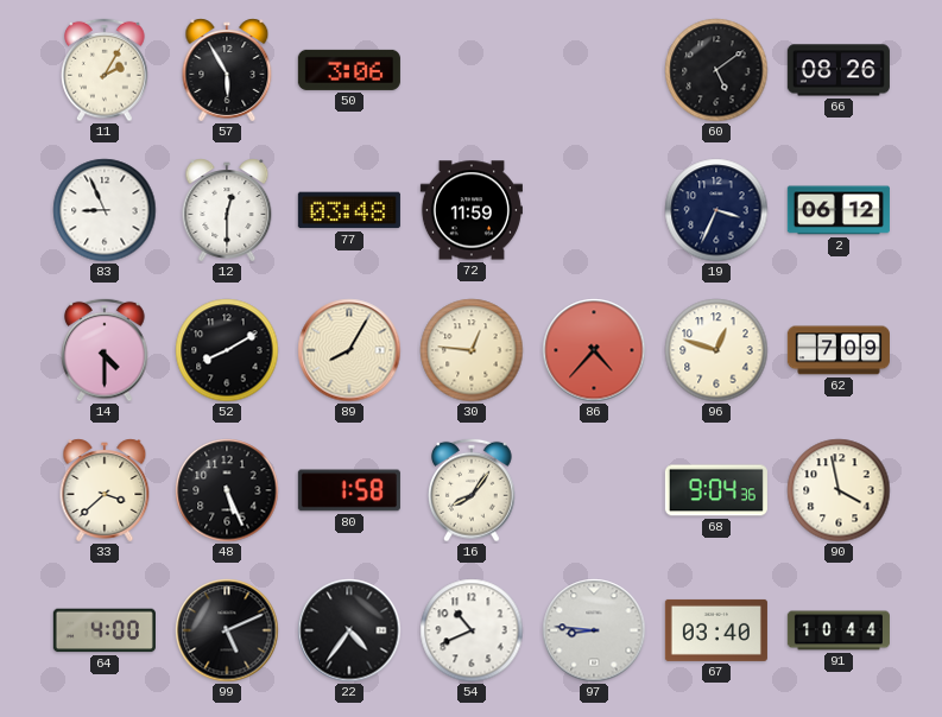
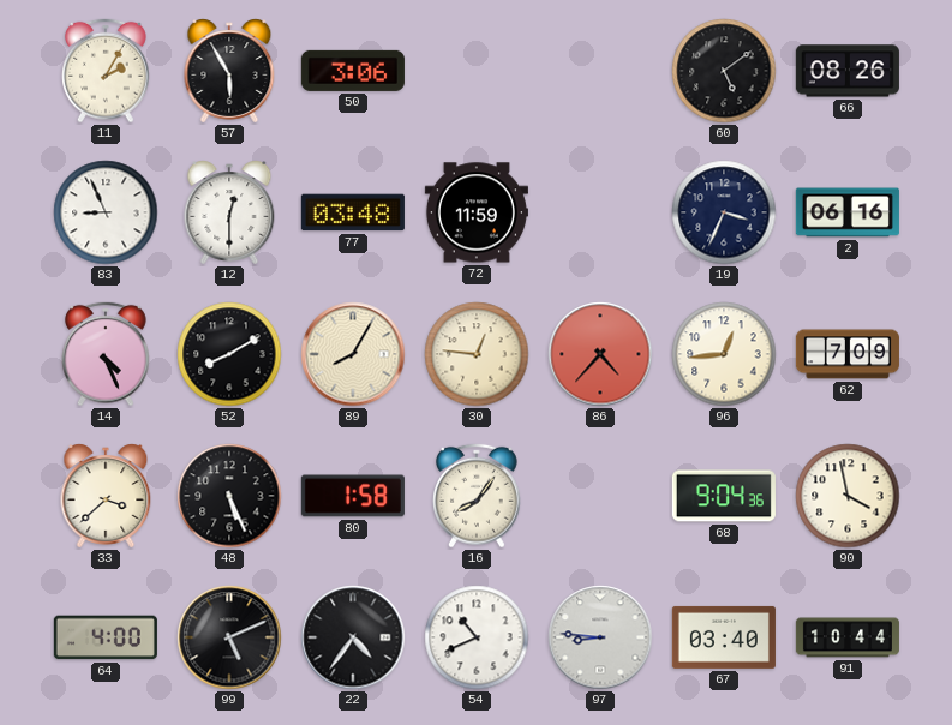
2: 06:12 -> 06:16
14: 4:30 -> 4:26
96: 12:48 -> 12:44
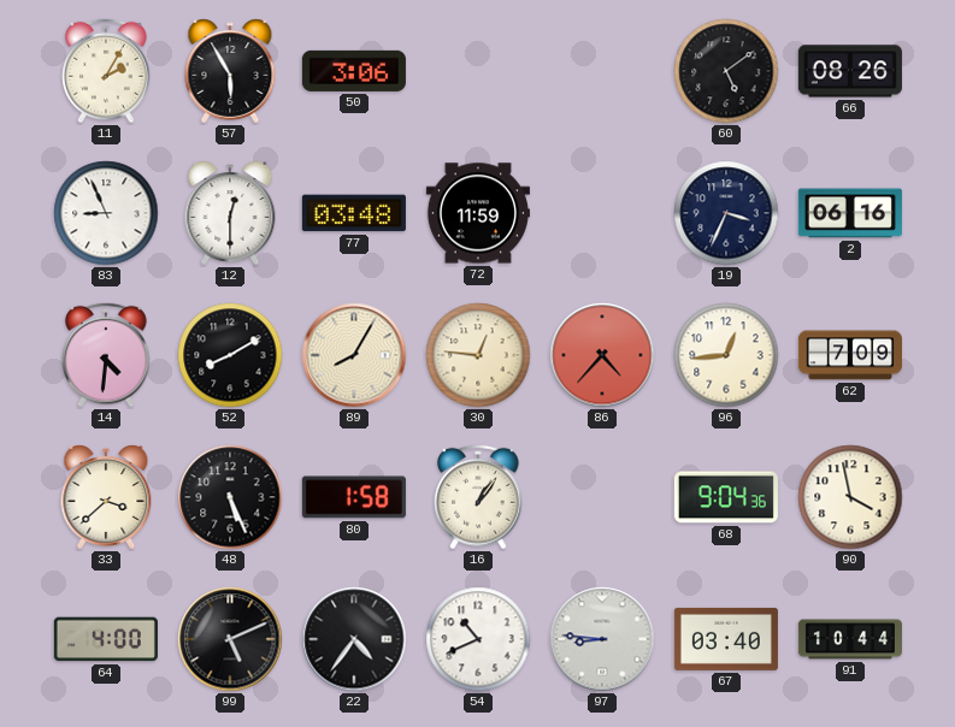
14: 4:26 -> 4:31
16: 8:06 -> 1:06
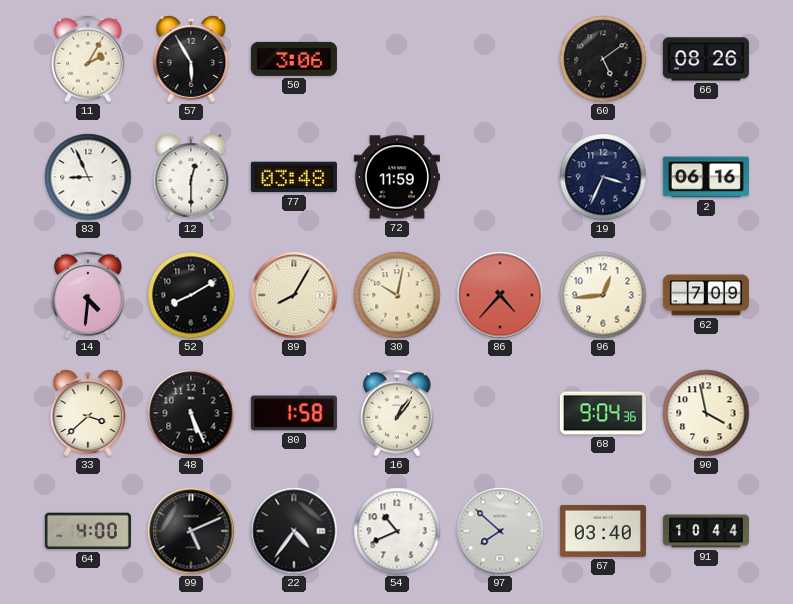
30: 12:46 -> 10:02
97: 8:46 -> 7:52
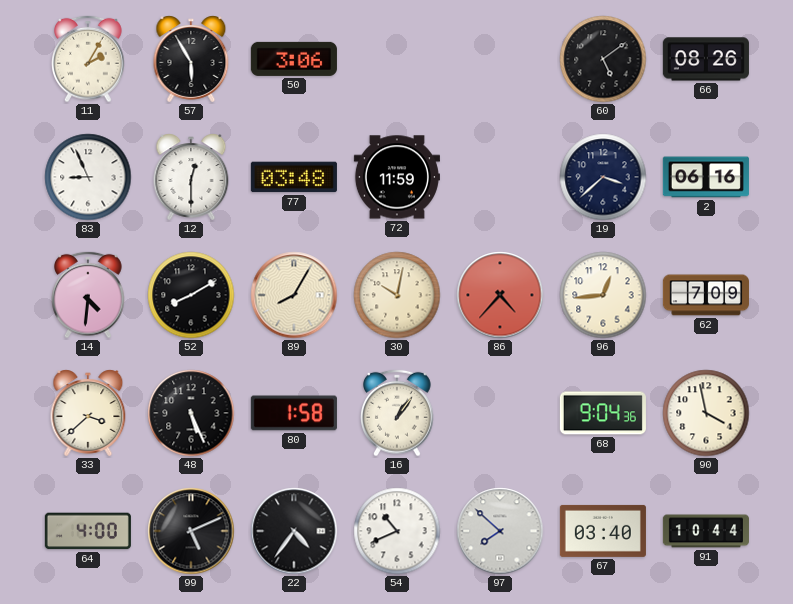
19: 3:34 -> 3:38
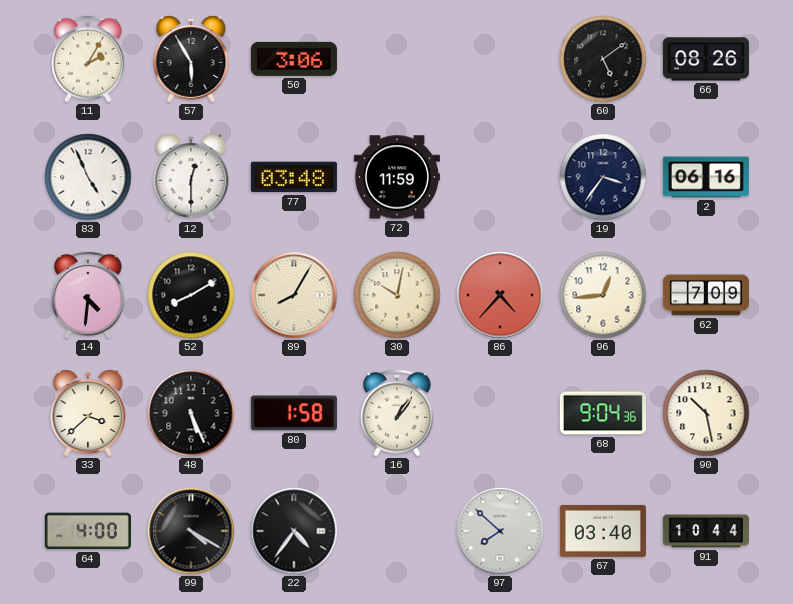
83: 8:56 -> 4:56
19: 3:38 -> 3:36
90: 3:58 -> 10:28
99: 5:11 -> 4:20
54: 10:41 -> none
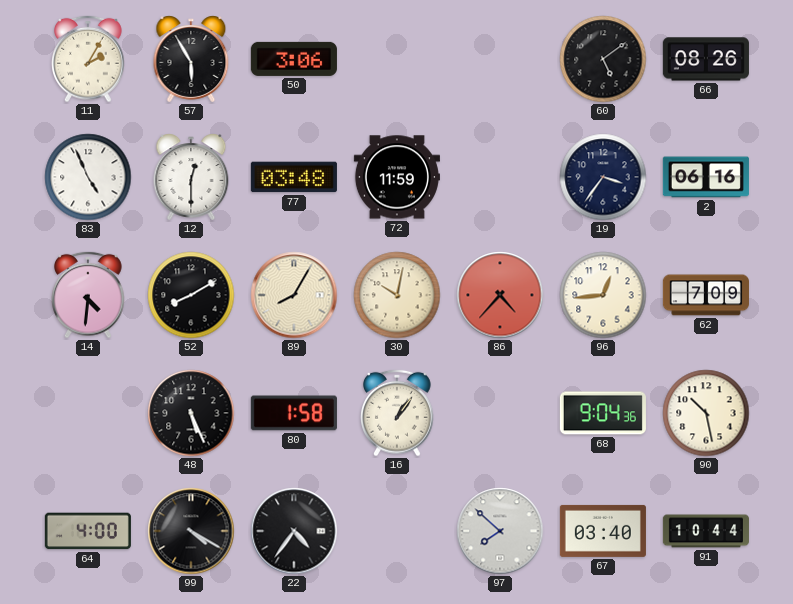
33: 3:38 -> none
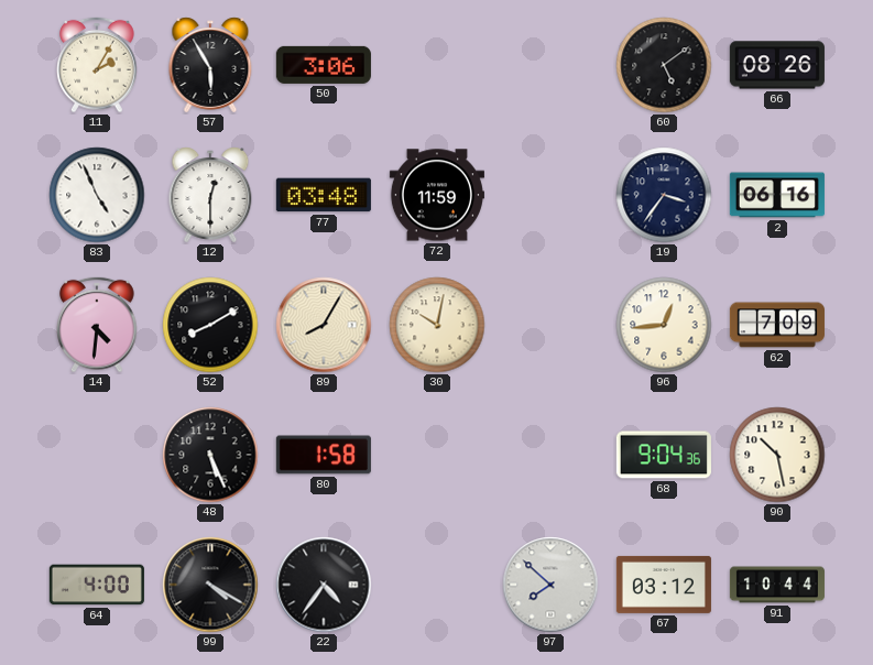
86: 4:37 -> none
16: 1:06 -> none
67: 03:40 -> 03:12
